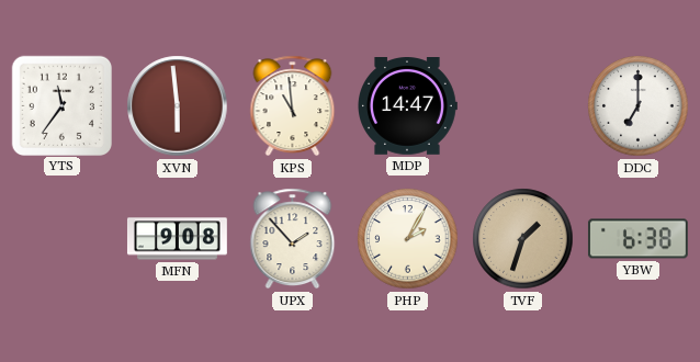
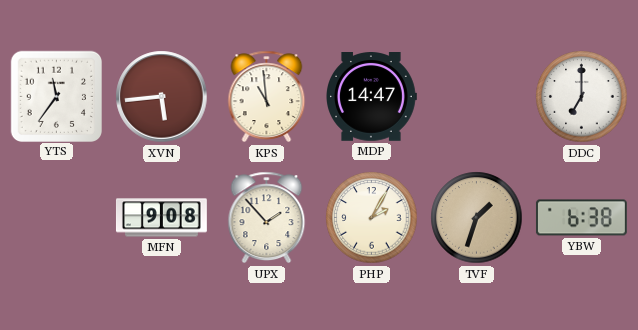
XVN: 5:59 -> 5:44
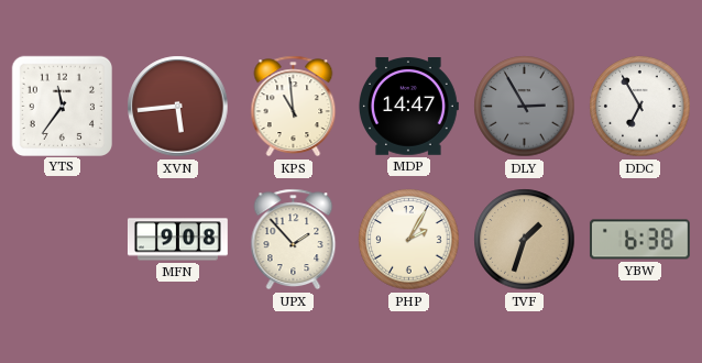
DLY: none -> 2:55
DDC: 7:00 -> 6:55
